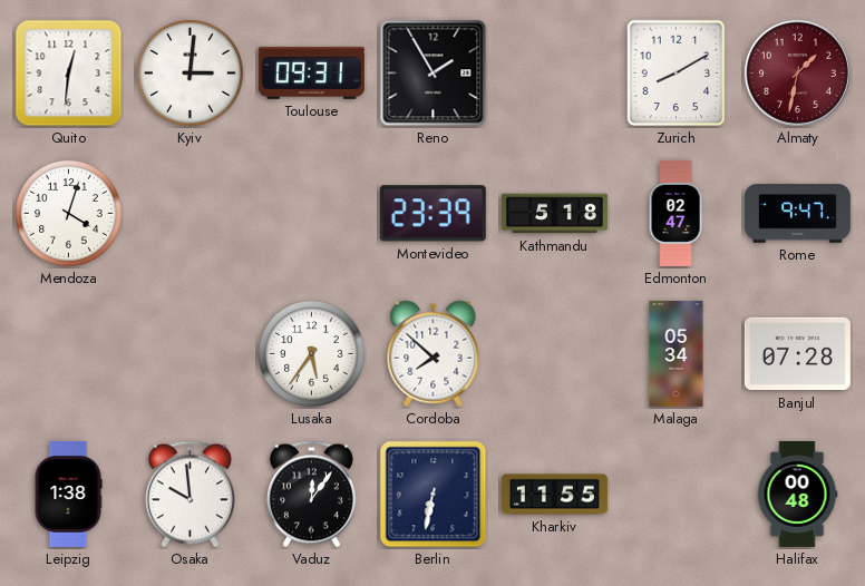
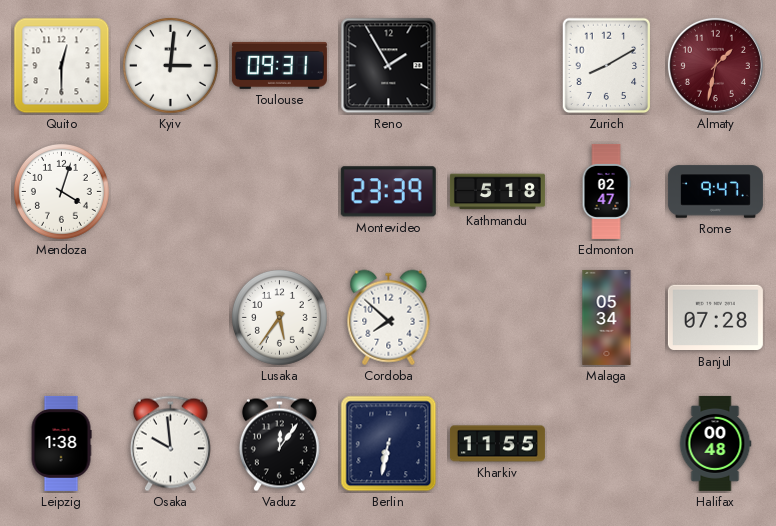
Quito: 12:31 -> 12:30
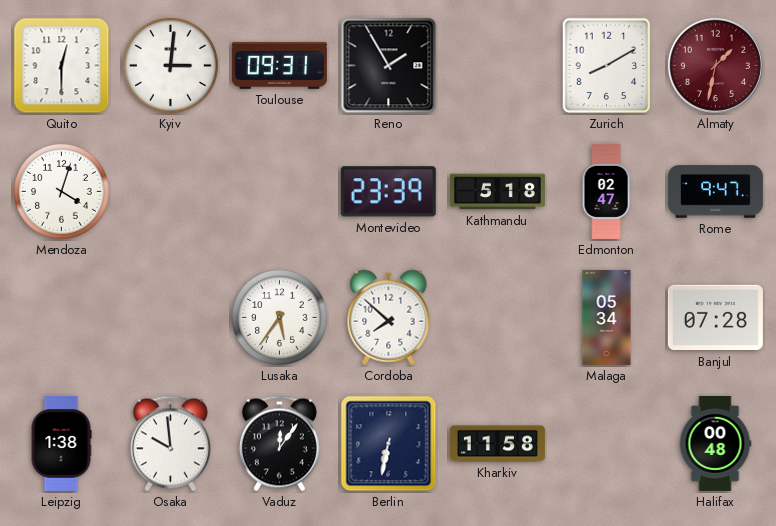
Kharkiv: 11:55 -> 11:58
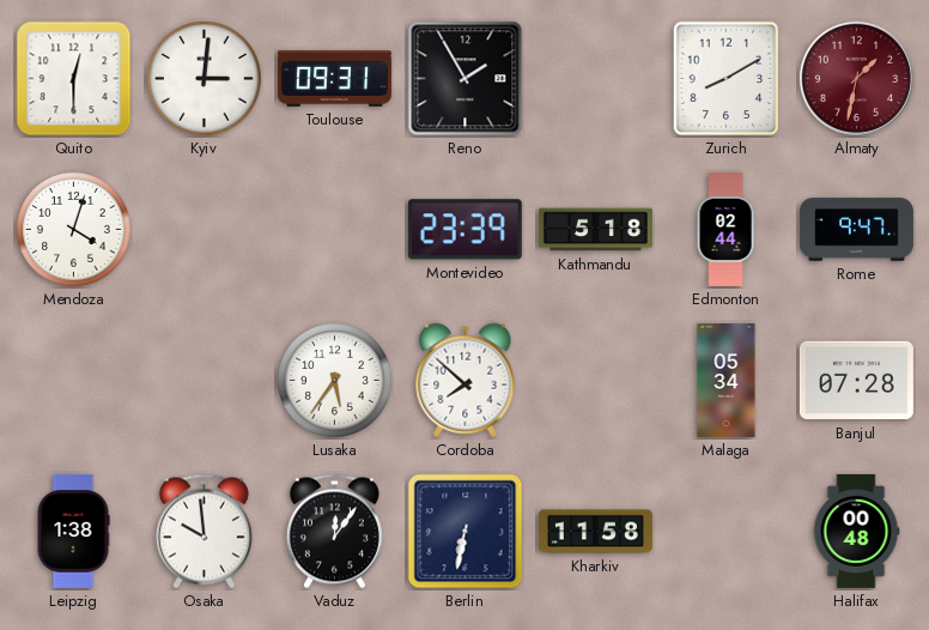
Edmonton: 02:47 -> 02:44
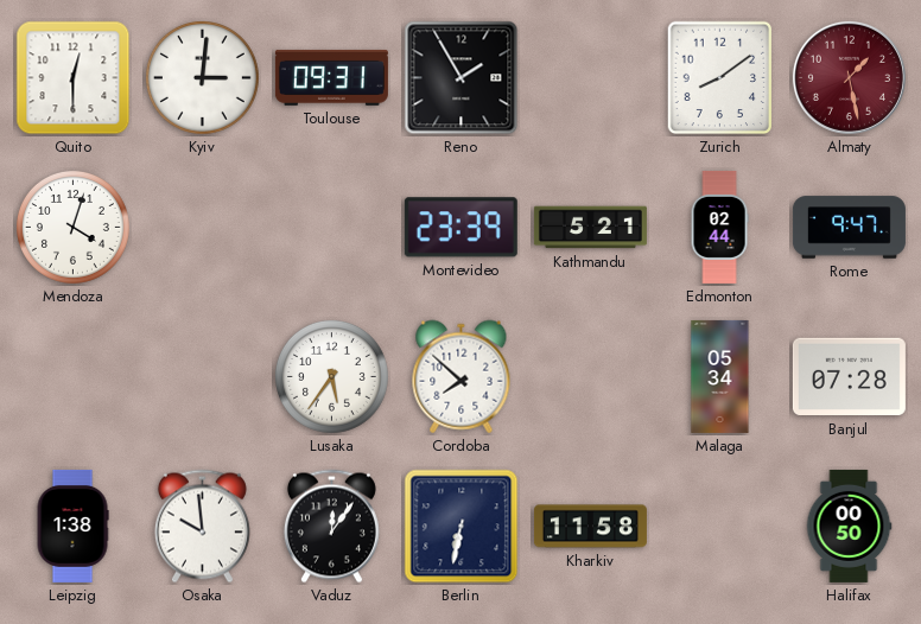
Zurich: 8:10 -> 8:09
Almaty: 1:32 -> 1:28
Kathmandu: 5:18 -> 5:21
Halifax: 00:48 -> 00:50
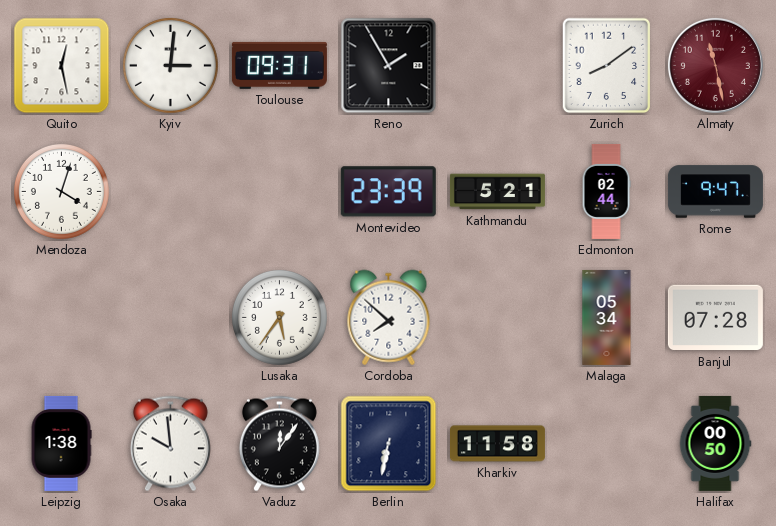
Quito: 12:30 -> 12:28
Almaty: 1:28 -> 11:28
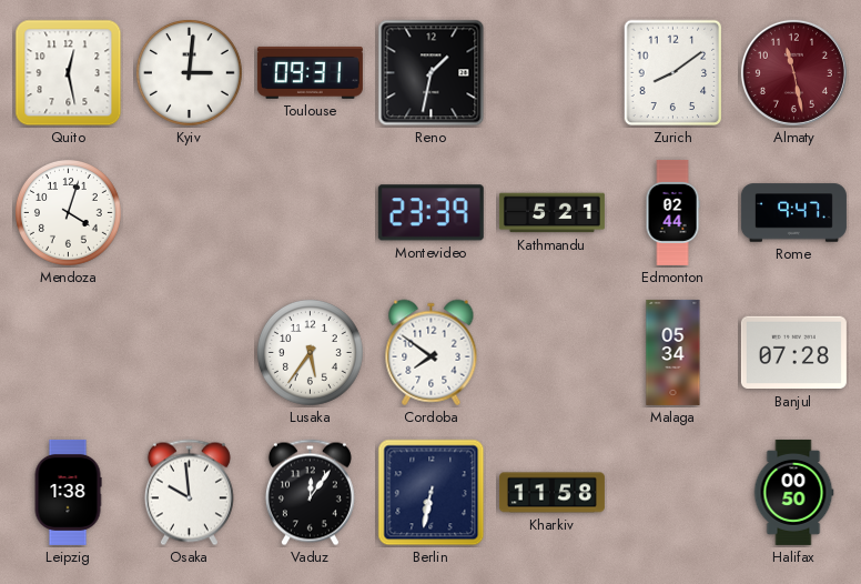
Reno: 1:55 -> 1:32
Cordoba: 7:52 -> 7:51
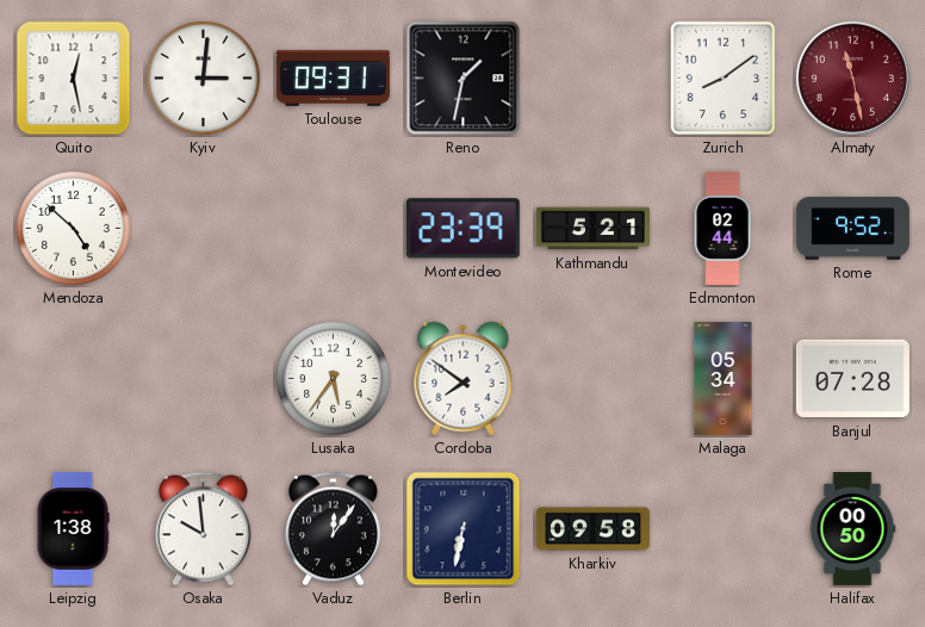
Mendoza: 4:03 -> 4:52
Rome: 9:47 -> 9:52
Kharkiv: 11:58 -> 09:58
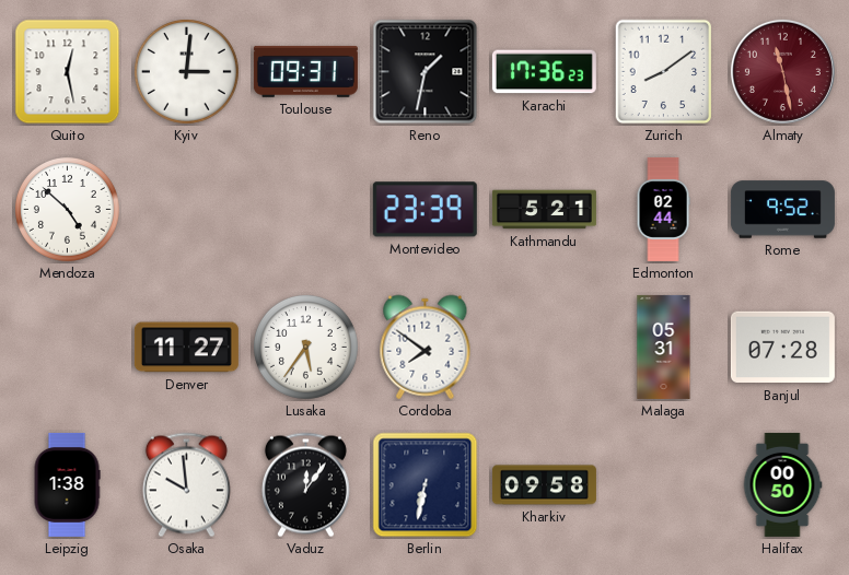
Karachi: none -> 17:36
Denver: none -> 11:27
Malaga: 05:34 -> 05:31
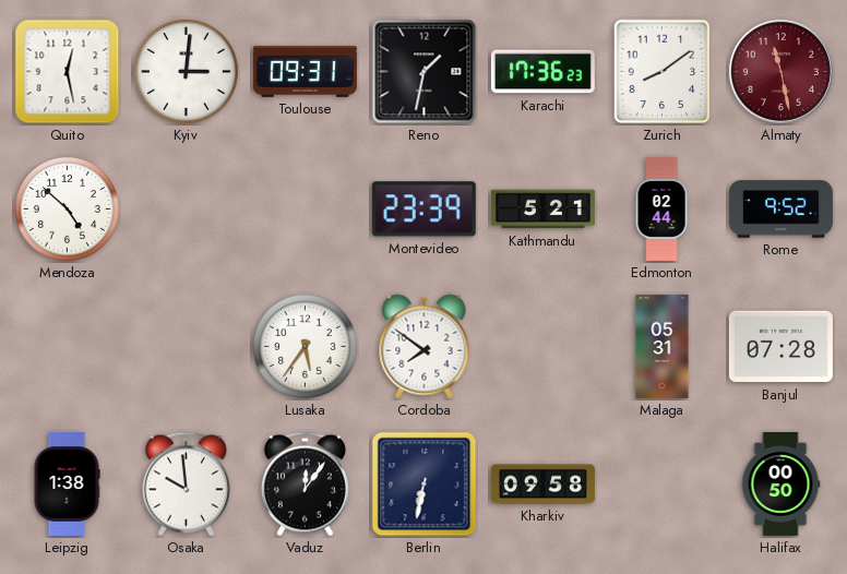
Denver: 11:27 -> none
